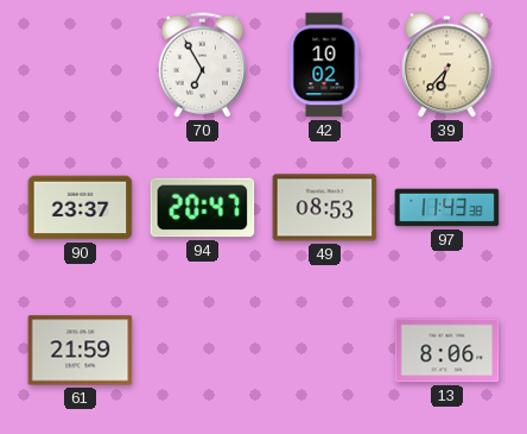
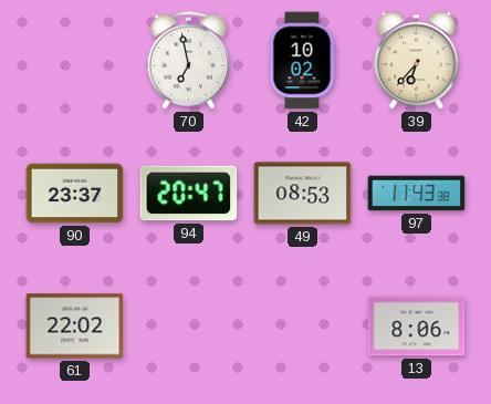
70: 6:55 -> 6:58
61: 21:59 -> 22:02
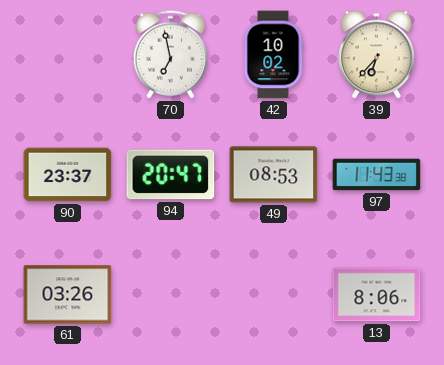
61: 22:02 -> 03:26
